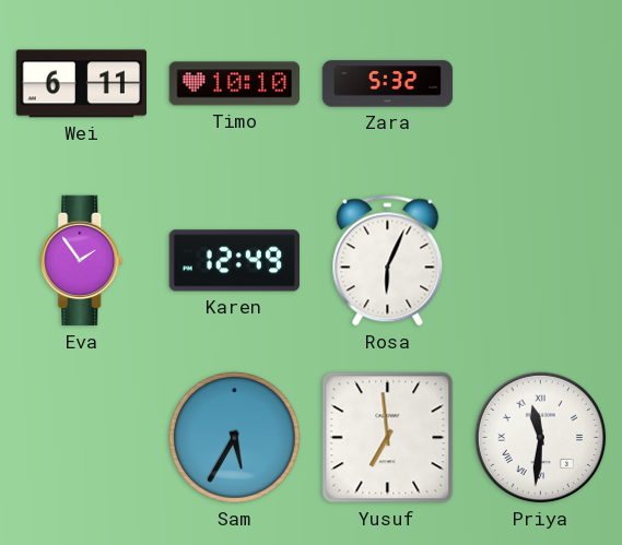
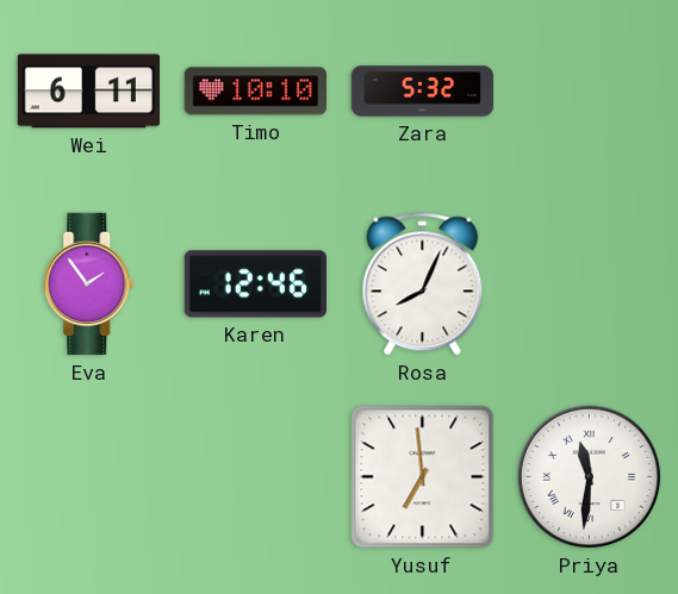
Karen: 12:49 -> 12:46
Rosa: 6:04 -> 8:04
Sam: 5:35 -> none
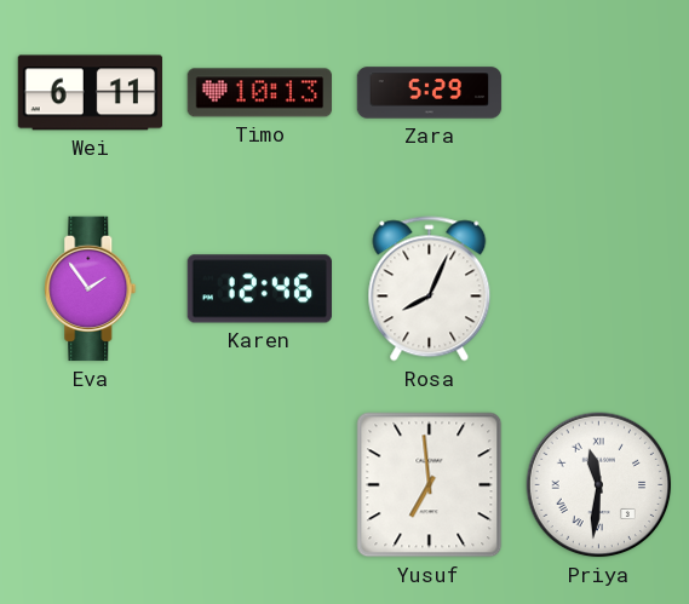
Timo: 10:10 -> 10:13
Zara: 5:32 -> 5:29
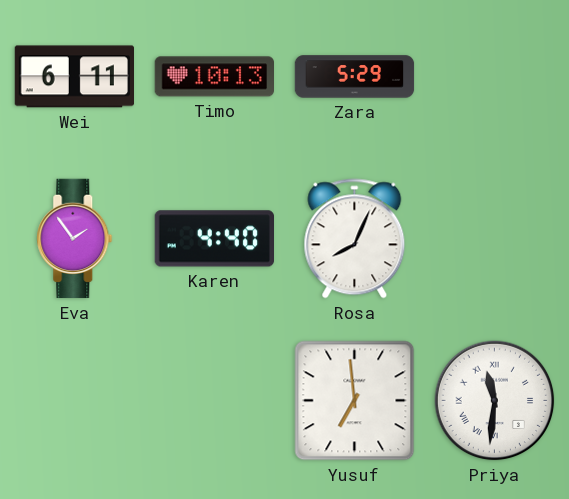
Karen: 12:46 -> 4:40
